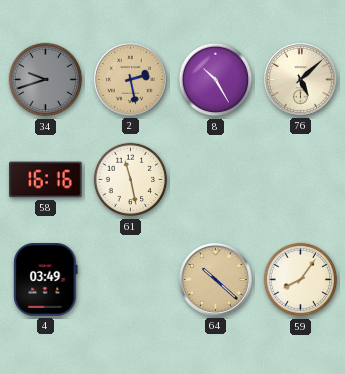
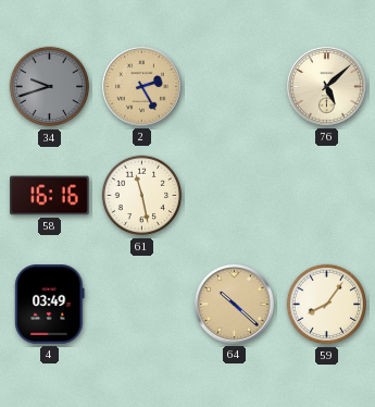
2: 2:28 -> 2:25
8: 10:25 -> none
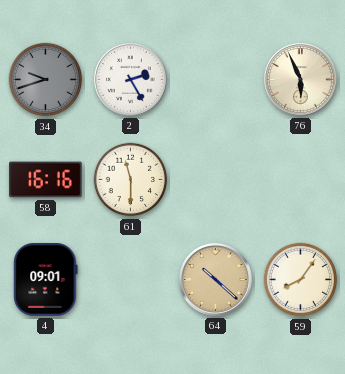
2 dial: champagne -> white
76: 5:08 -> 5:56
61: 11:28 -> 11:30
4: 03:49 -> 09:01
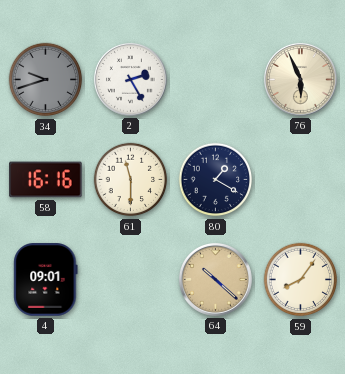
80: none -> 1:20
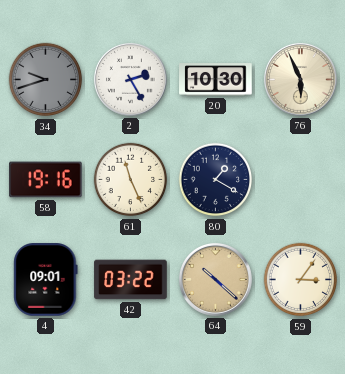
20: none -> 10:30
58: 16:16 -> 19:16
61: 11:30 -> 11:26
42: none -> 03:22
59: 8:06 -> 3:06
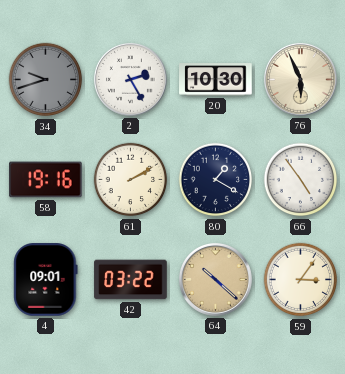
61: 11:26 -> 2:10
66: none -> 4:54
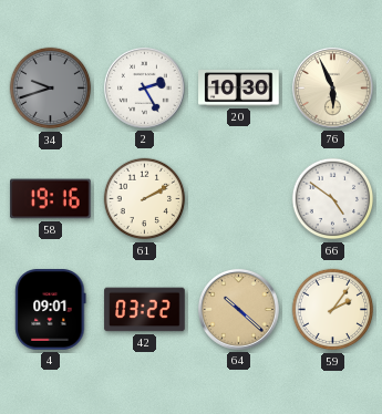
80: 1:20 -> none
66: 4:54 -> 4:51
59: 3:06 -> 2:06
